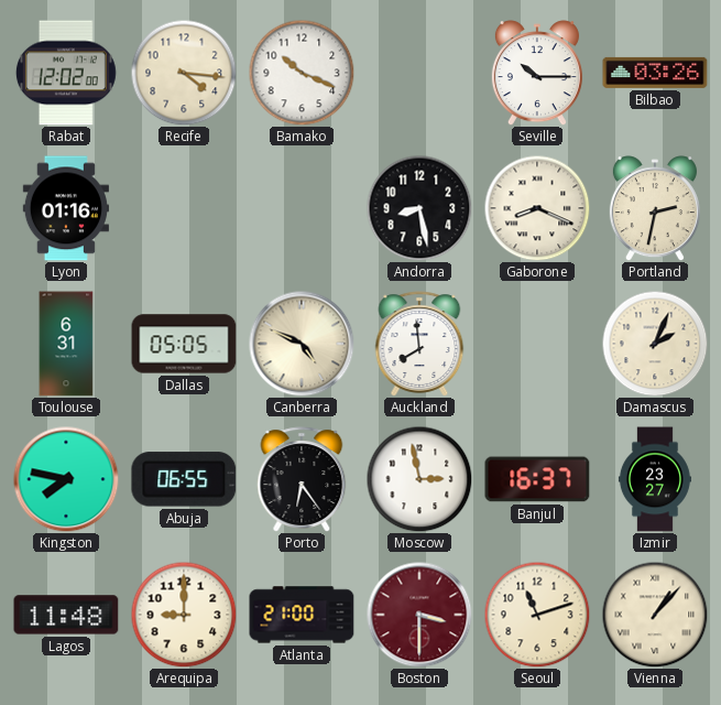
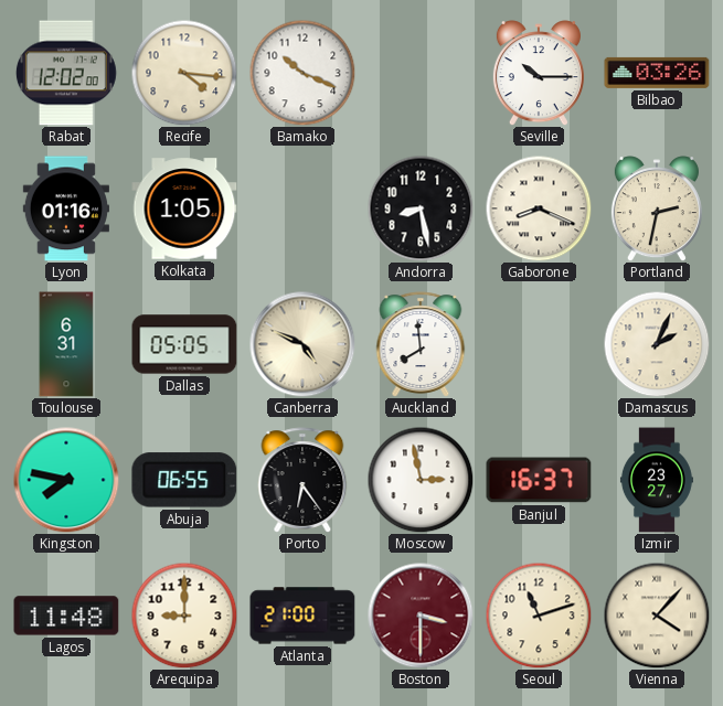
Kolkata: none -> 1:05
Vienna: 1:07 -> 4:07
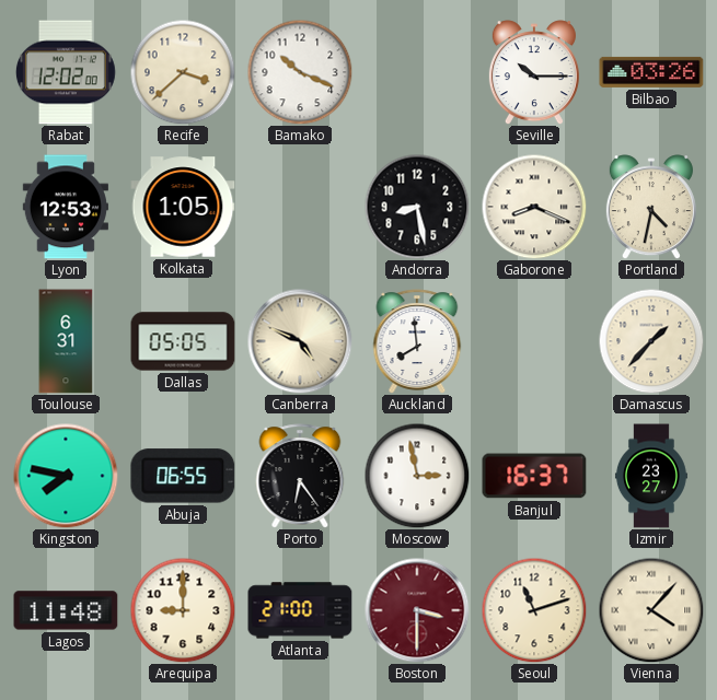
Recife: 4:16 -> 3:38
Lyon: 01:16 -> 12:53
Portland: 2:32 -> 4:32
Damascus: 2:04 -> 1:37
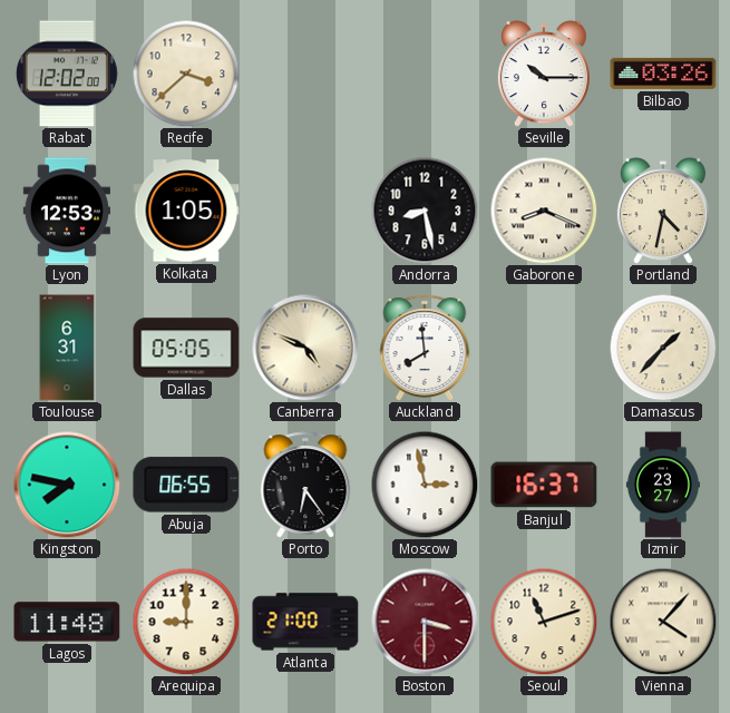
Bamako: 10:19 -> none
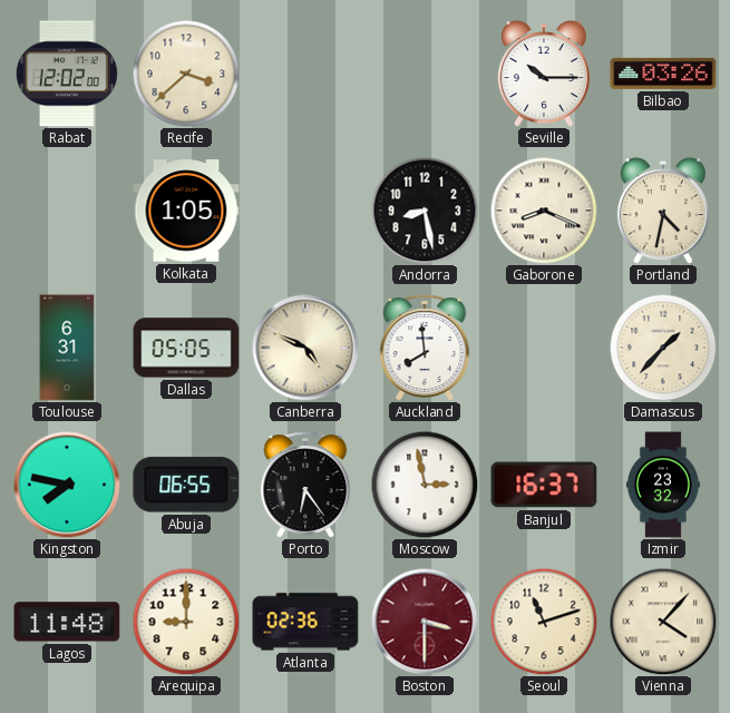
Lyon: 12:53 -> none
Izmir: 23:27 -> 23:32
Atlanta: 21:00 -> 02:36
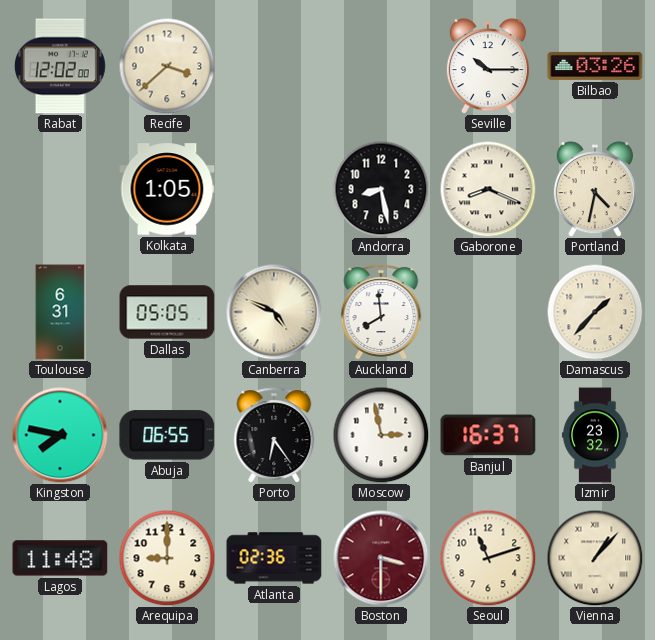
Vienna: 4:07 -> 1:07
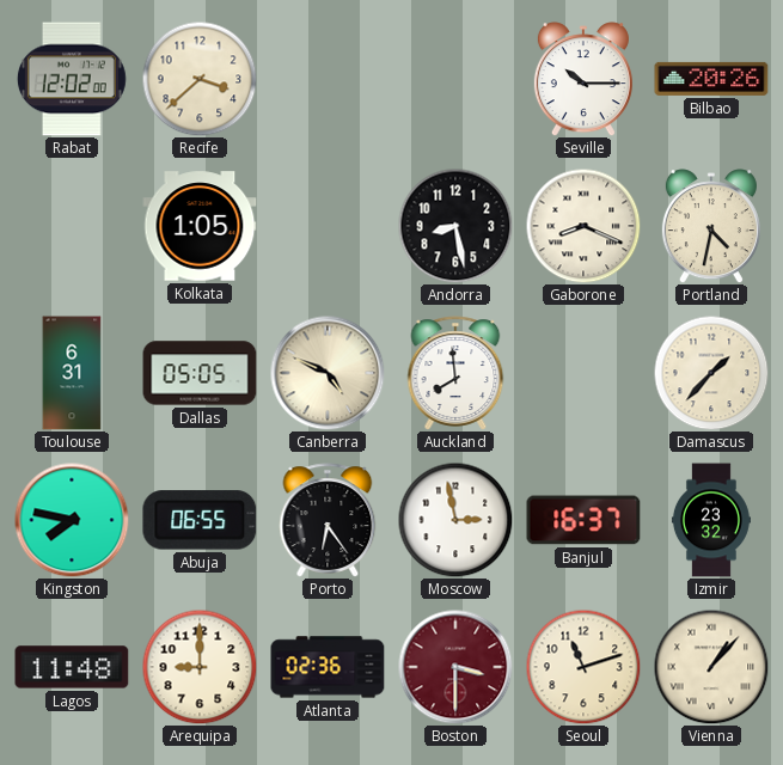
Bilbao: 03:26 -> 20:26
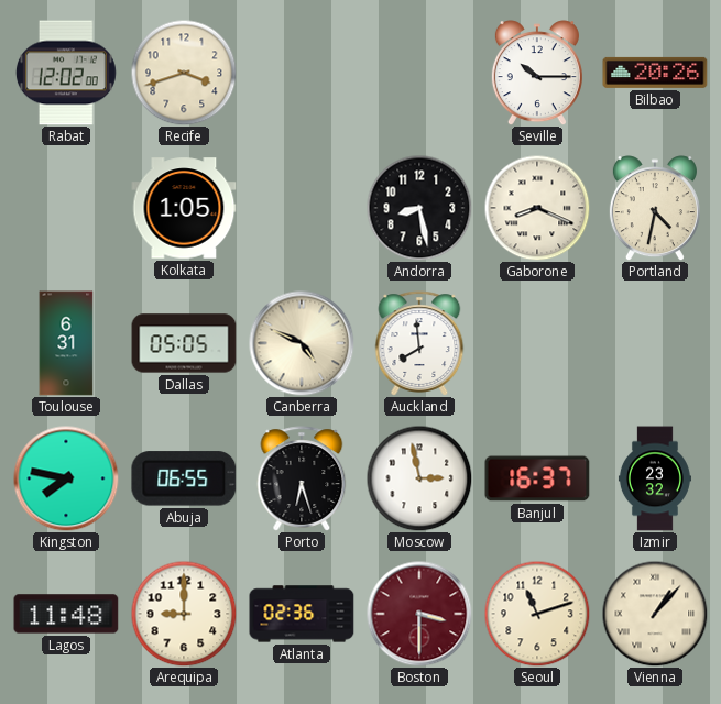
Recife: 3:38 -> 3:42
Damascus: 1:37 -> none
Porto: 6:24 -> 6:27
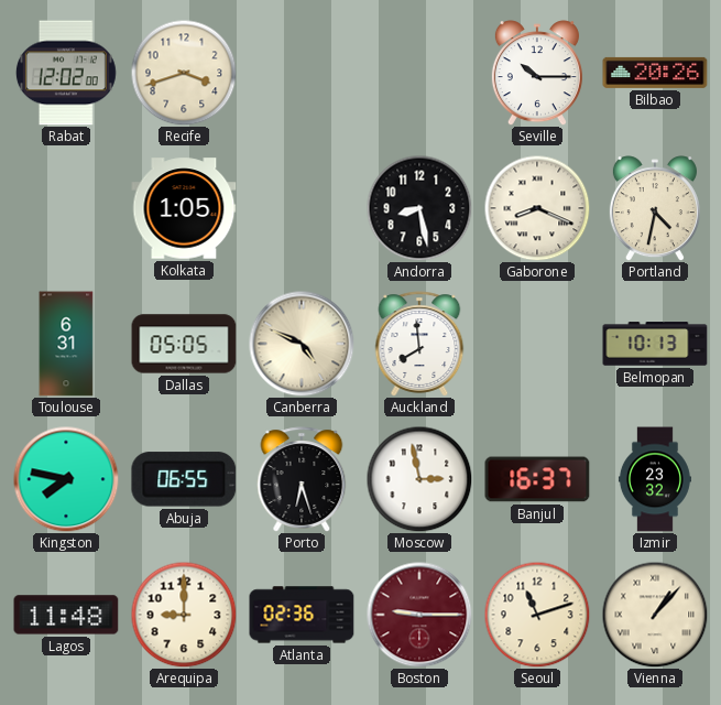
Belmopan: none -> 10:13
Boston: 3:30 -> 9:15
